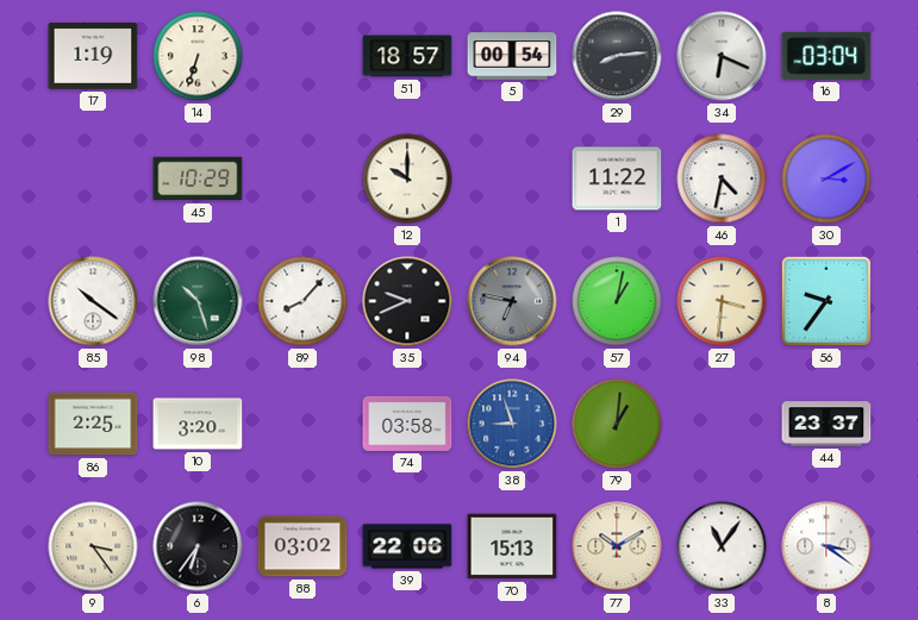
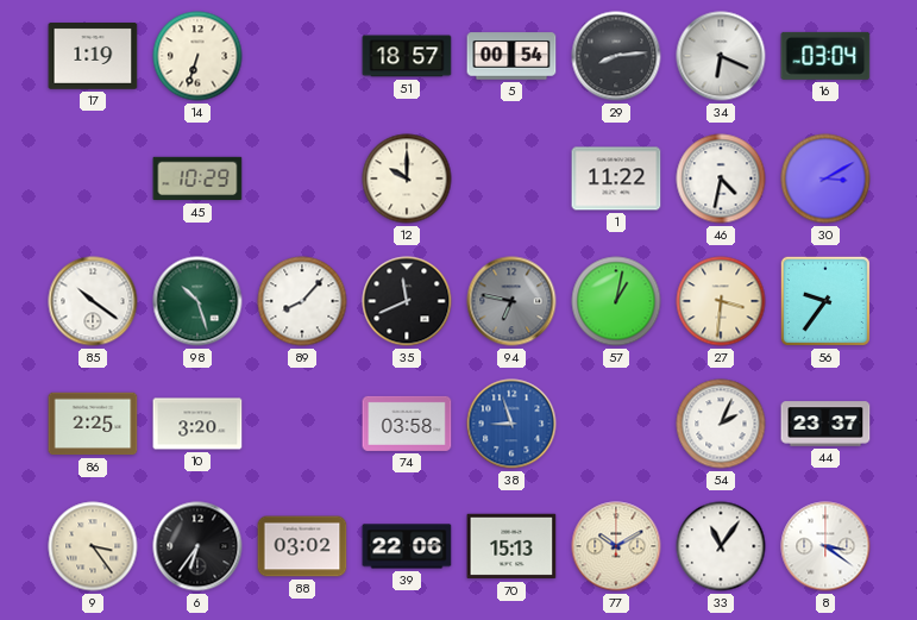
35: 9:41 -> 11:41
79: 1:01 -> none
54: none -> 2:04
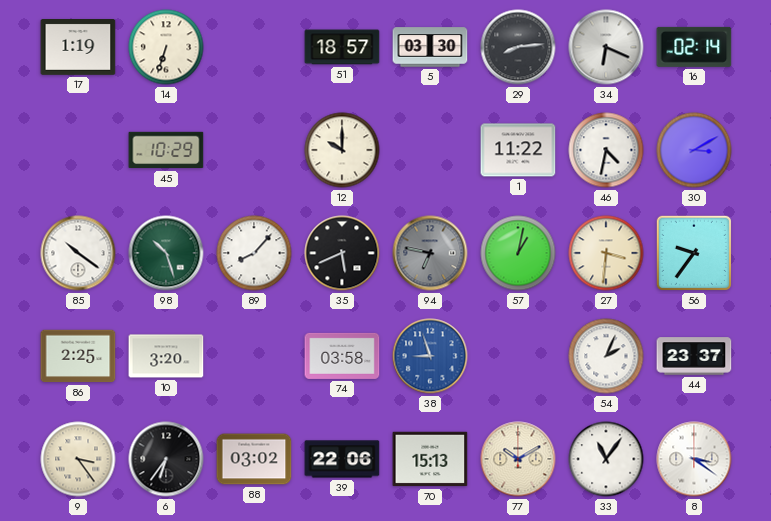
5: 00:54 -> 03:30
16: 03:04 -> 02:14
35: 11:41 -> 5:41
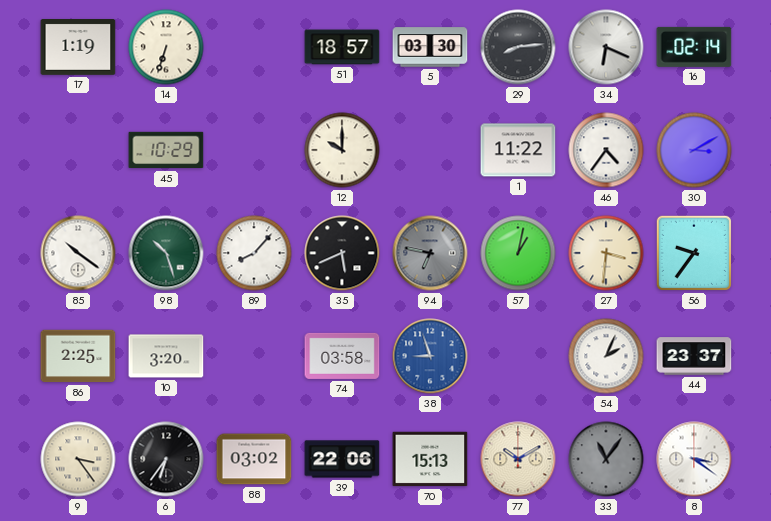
46: 4:32 -> 4:36
33 dial: white -> grey
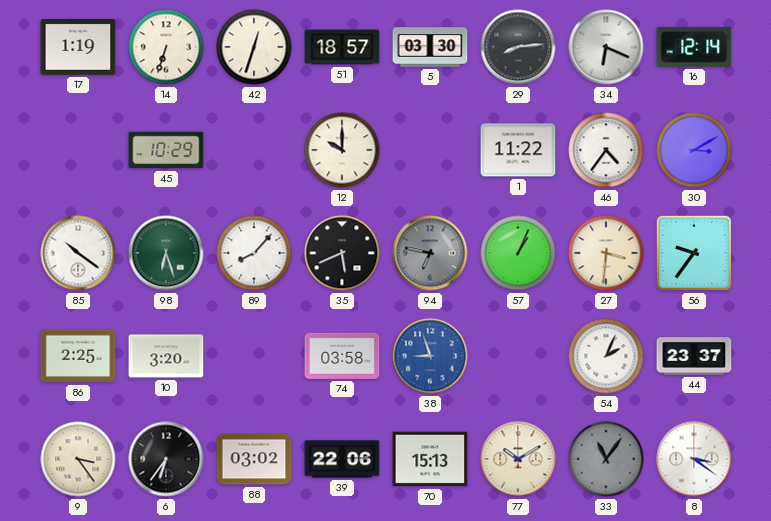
42: none -> 12:33
16: 02:14 -> 12:14
98: 10:27 -> 6:27
57: 1:02 -> 1:04
